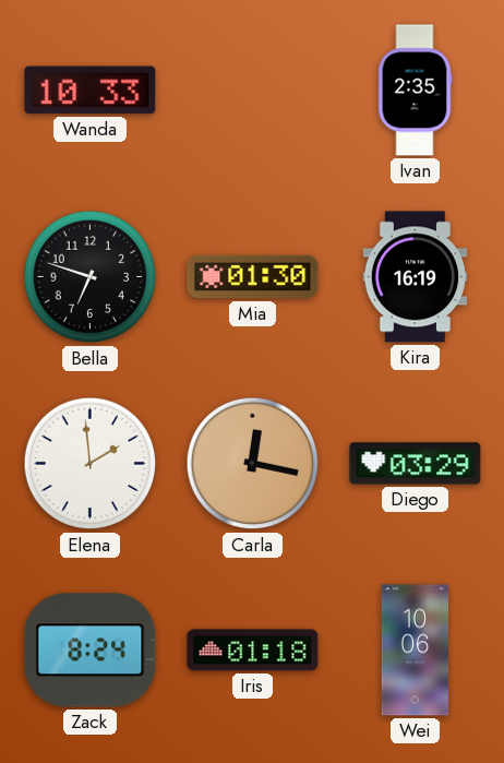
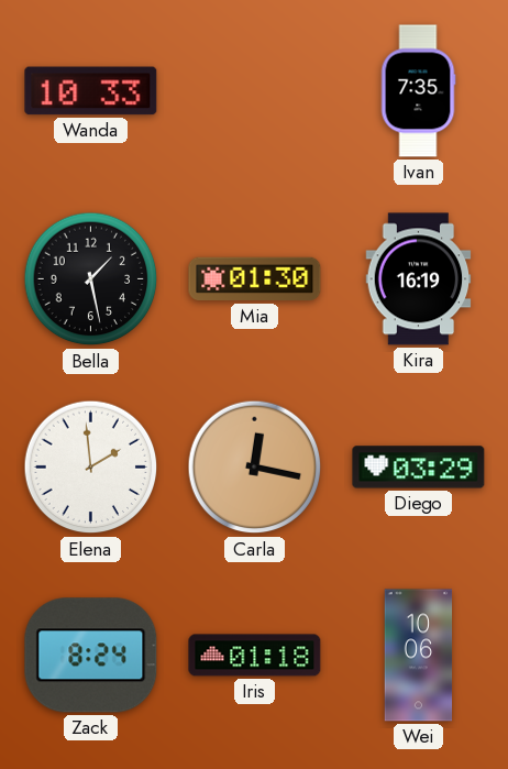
Ivan: 2:35 -> 7:35
Bella: 6:48 -> 1:28
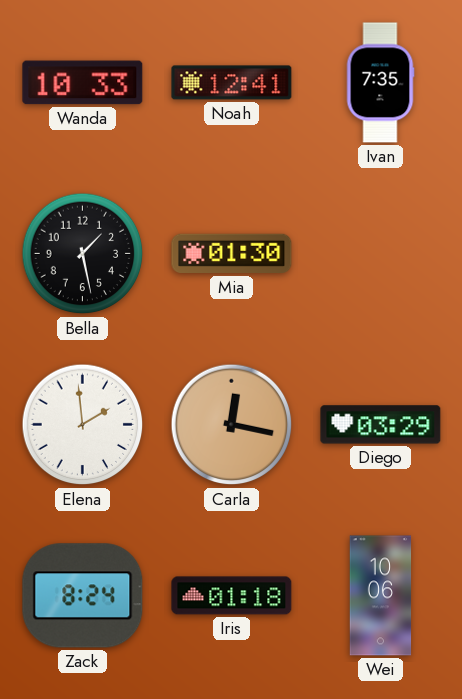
Noah: none -> 12:41
Kira: 16:19 -> none
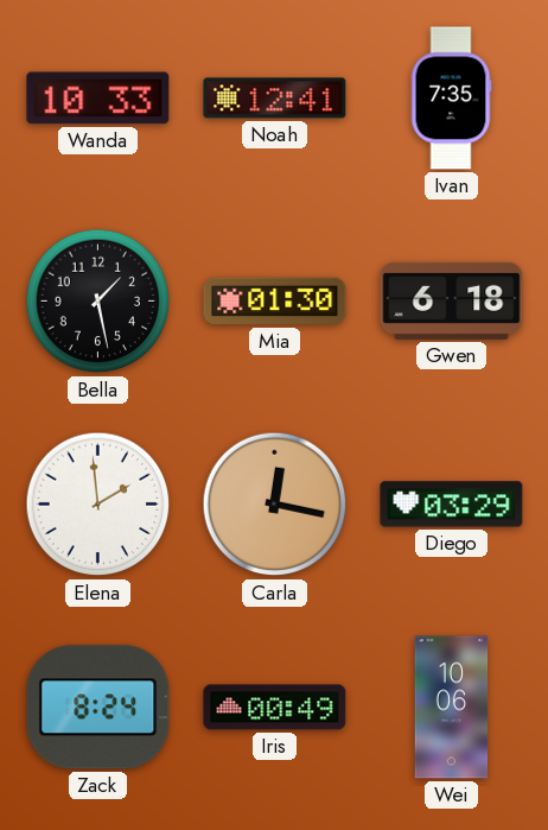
Gwen: none -> 6:18
Iris: 01:18 -> 00:49
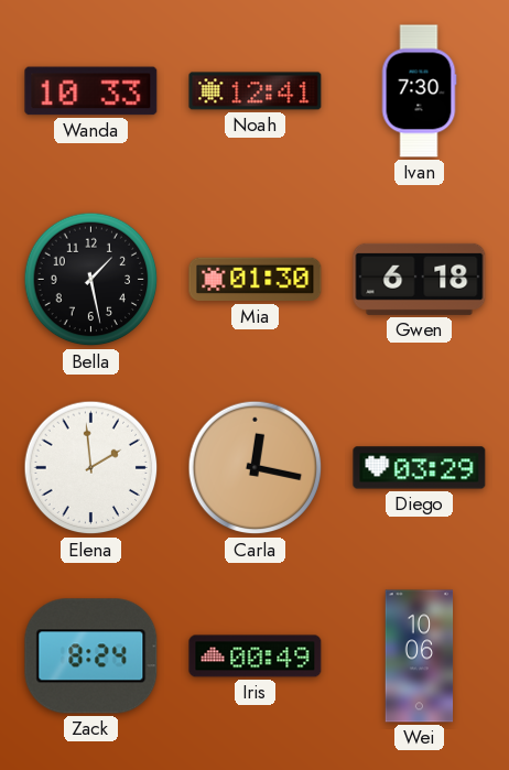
Ivan: 7:35 -> 7:30
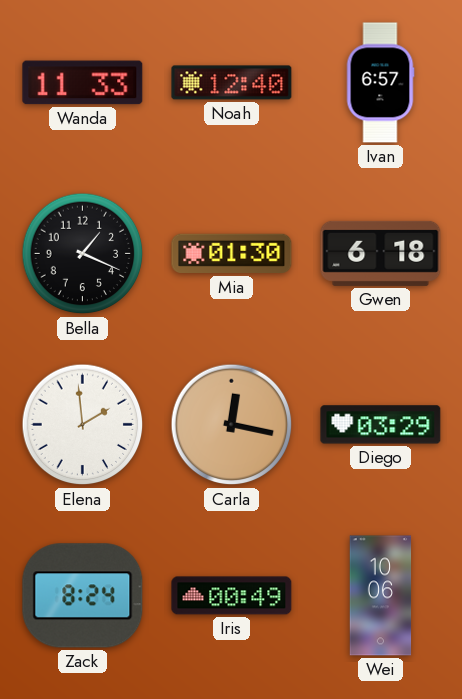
Wanda: 10:33 -> 11:33
Noah: 12:41 -> 12:40
Ivan: 7:30 -> 6:57
Bella: 1:28 -> 1:19
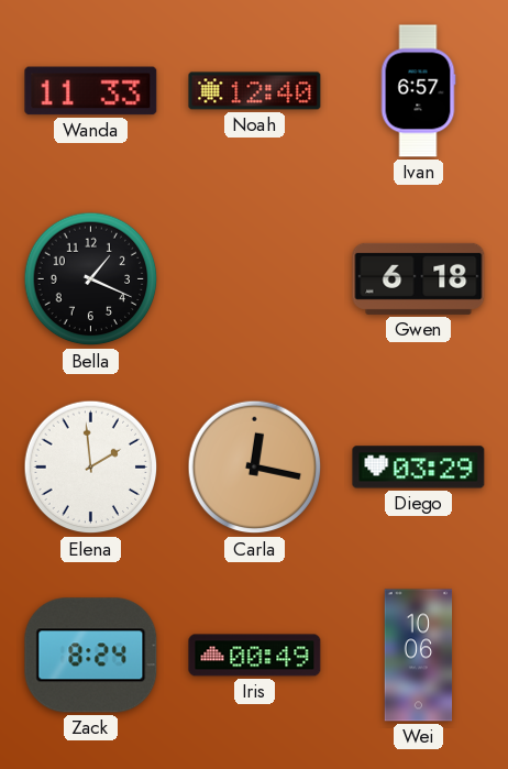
Mia: 01:30 -> none
